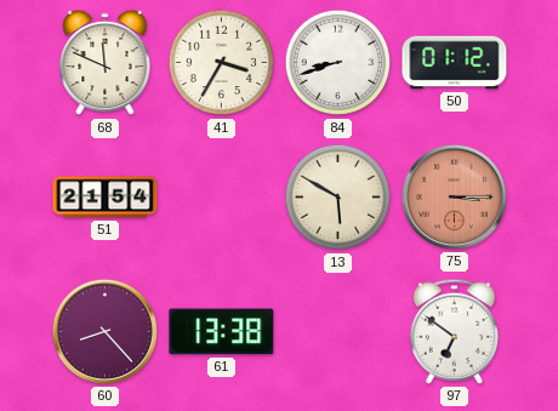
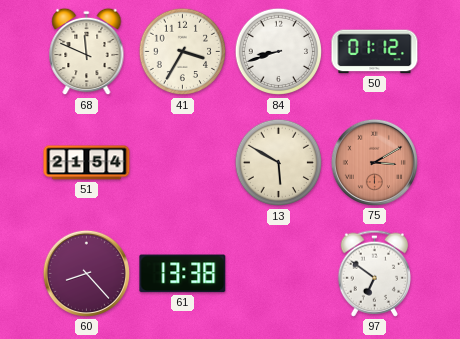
75: 3:15 -> 3:10
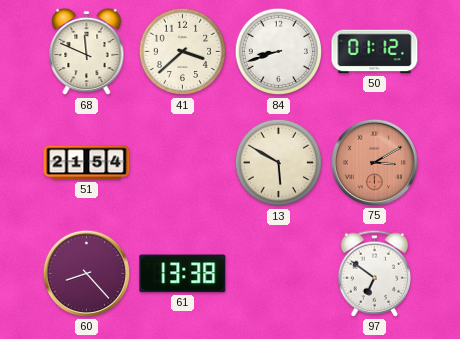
41: 3:35 -> 3:38
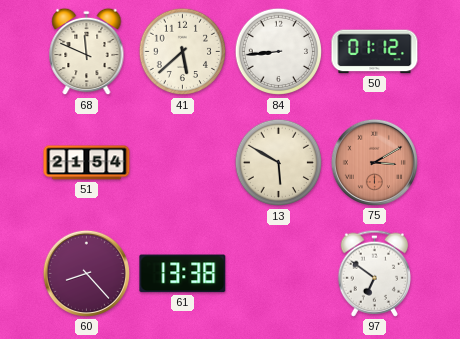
41: 3:38 -> 5:38
84: 8:42 -> 8:44
